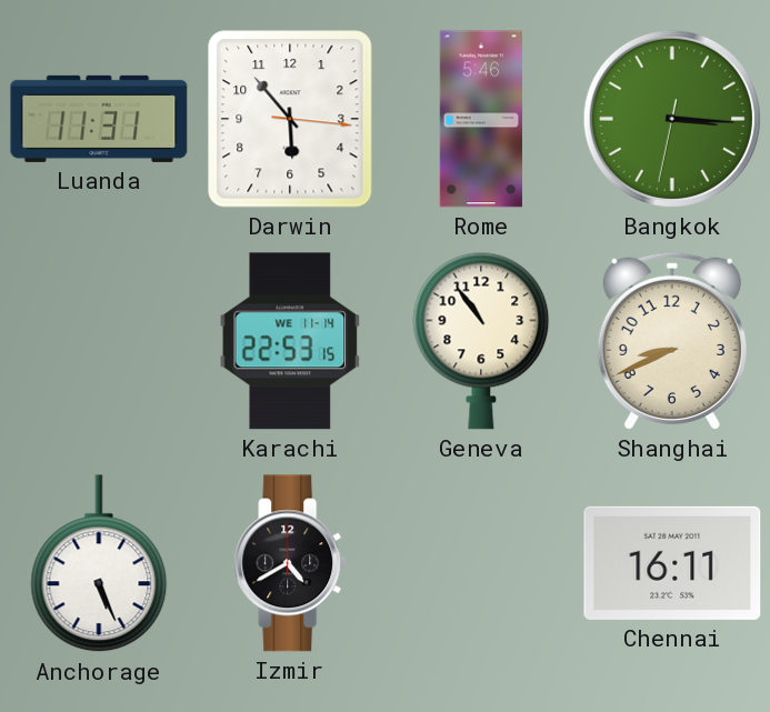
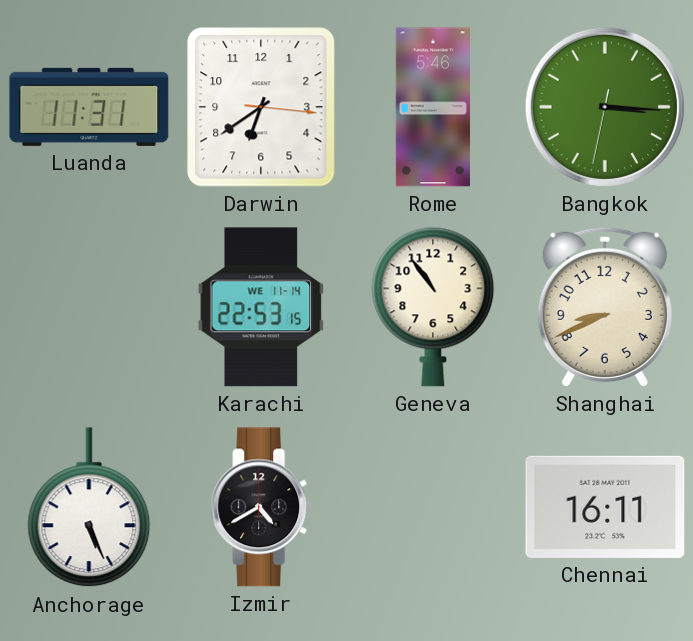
Darwin: 5:53 -> 6:39
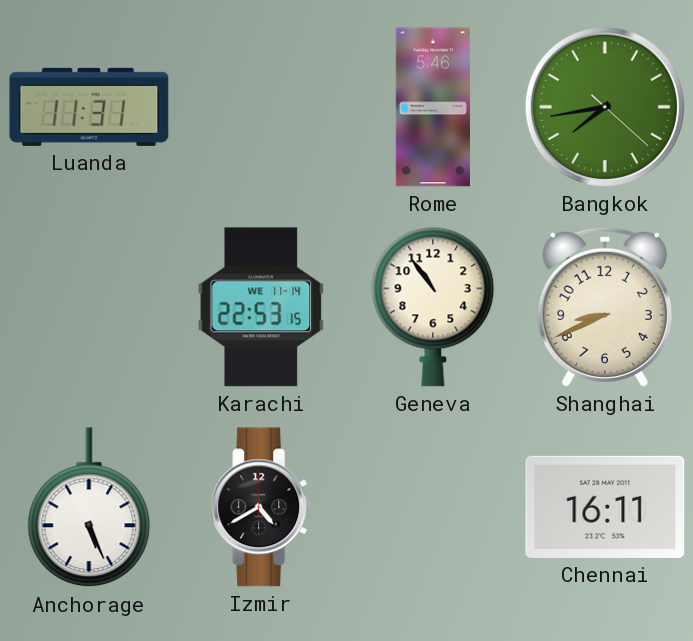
Darwin: 6:39 -> none
Bangkok: 3:15 -> 7:43
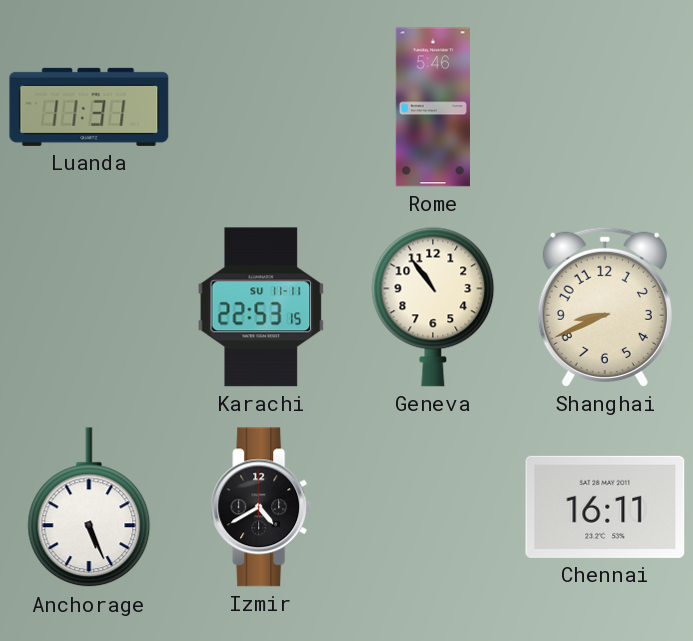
Bangkok: 7:43 -> none
Karachi date: WE 11-14 -> SU 11-11
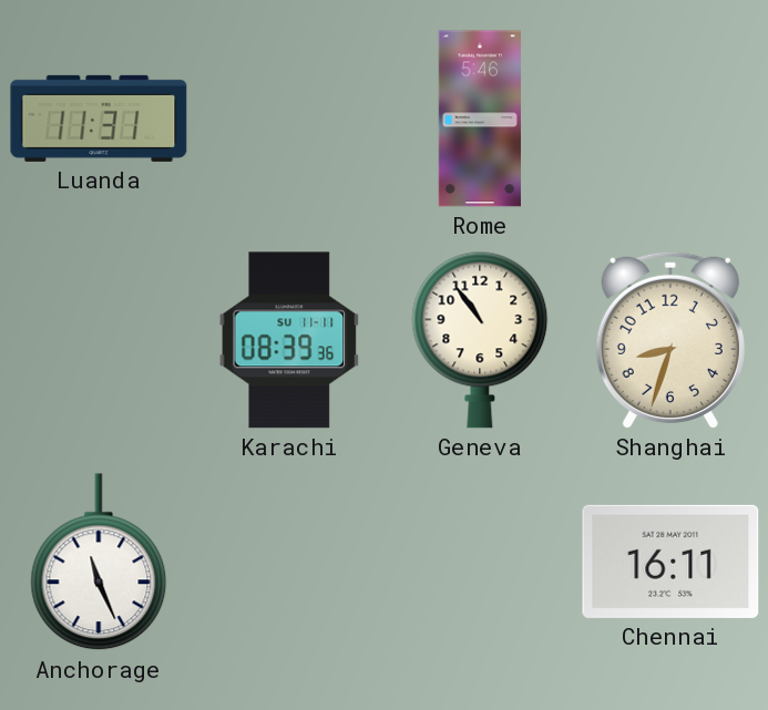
Karachi: 22:53 -> 08:39
Shanghai: 8:41 -> 8:33
Anchorage: 5:26 -> 11:26
Izmir: 4:40 -> none
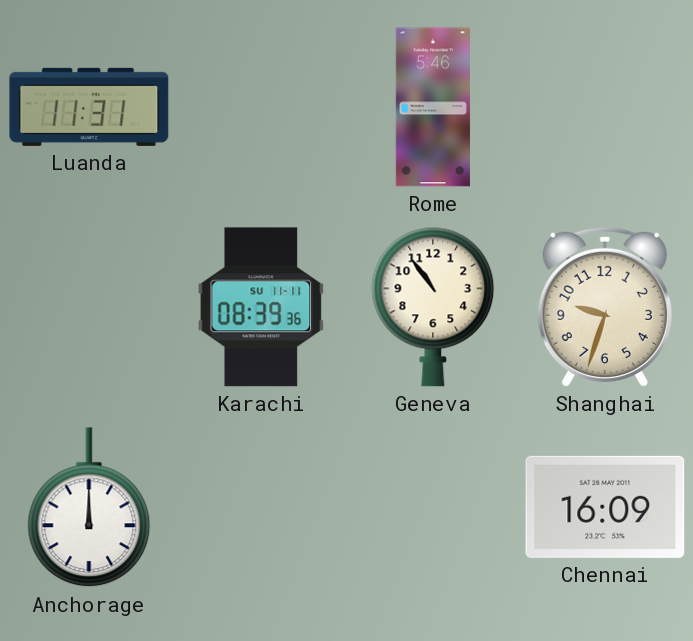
Shanghai: 8:33 -> 9:33
Anchorage: 11:26 -> 12:00
Chennai: 16:11 -> 16:09
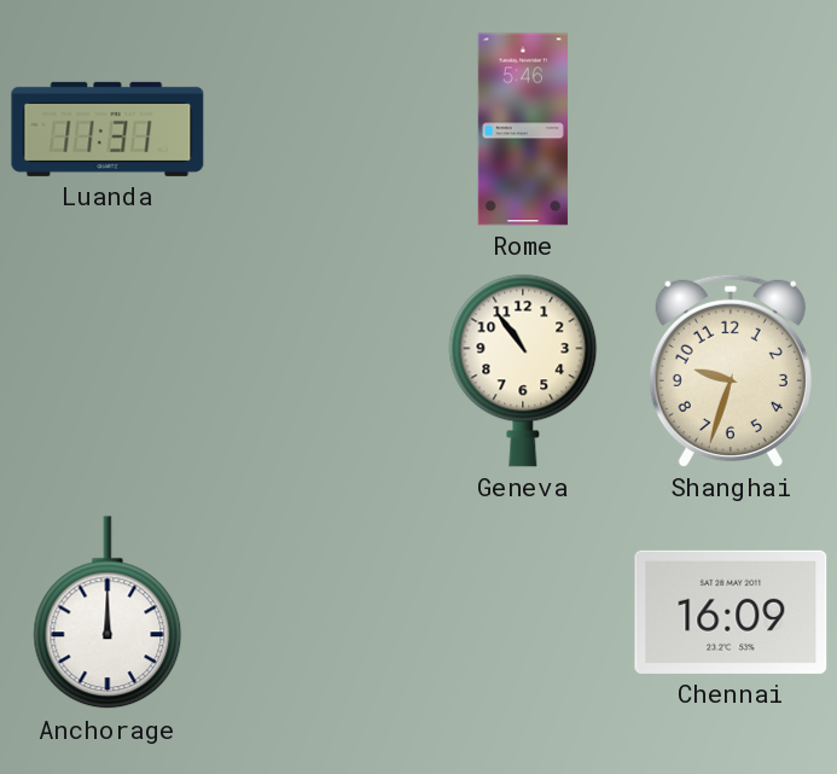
Karachi: 08:39 -> none
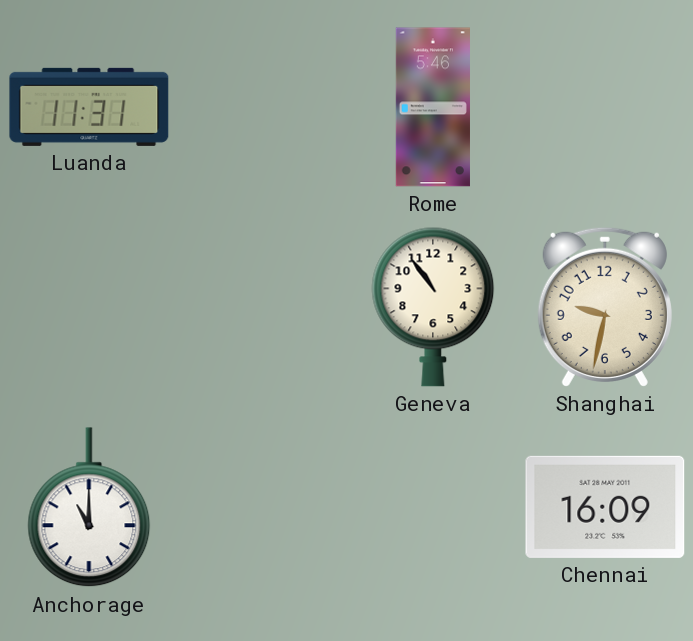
Shanghai: 9:33 -> 9:32
Anchorage: 12:00 -> 11:00
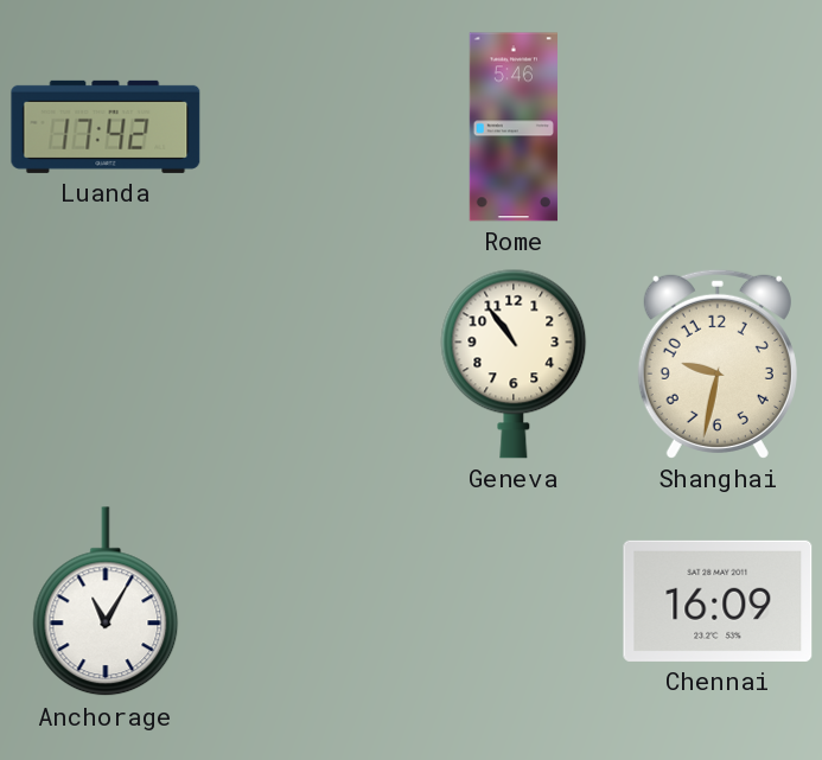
Luanda: 11:31 -> 17:42
Anchorage: 11:00 -> 11:05
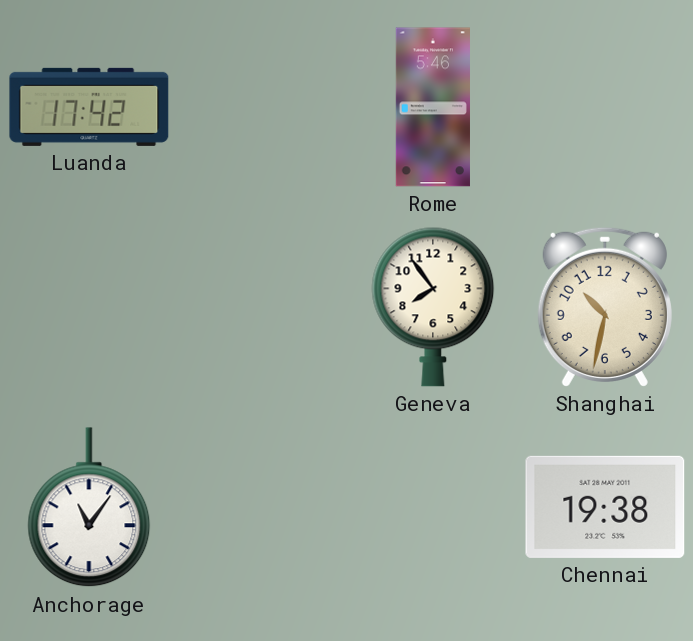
Geneva: 10:54 -> 7:54
Shanghai: 9:32 -> 10:32
Anchorage: 11:05 -> 11:06
Chennai: 16:09 -> 19:38
